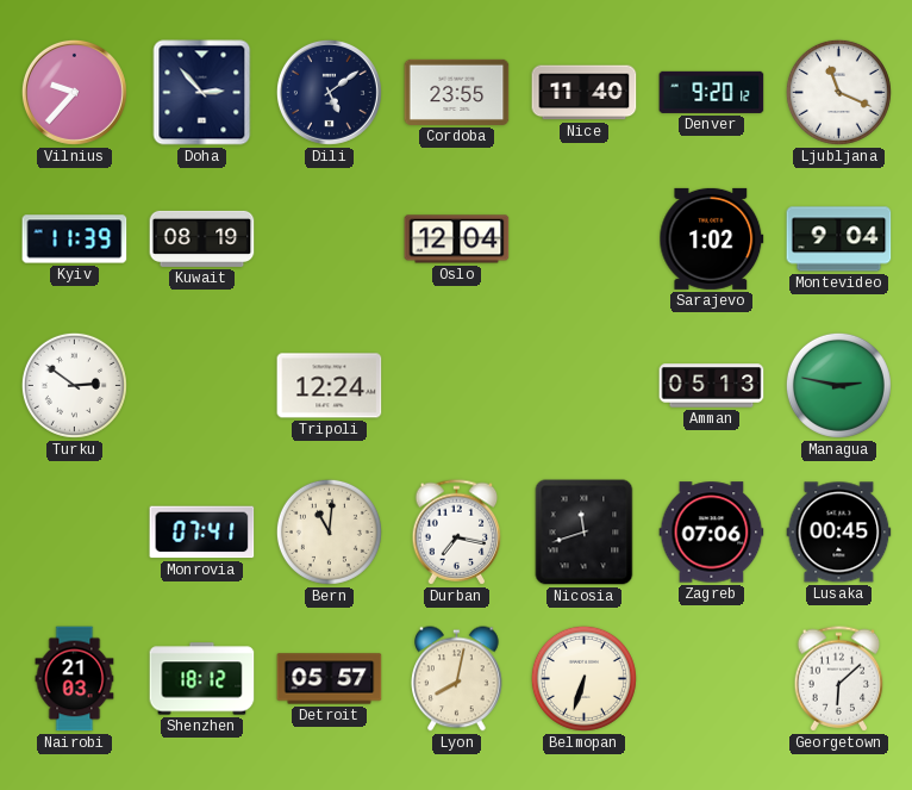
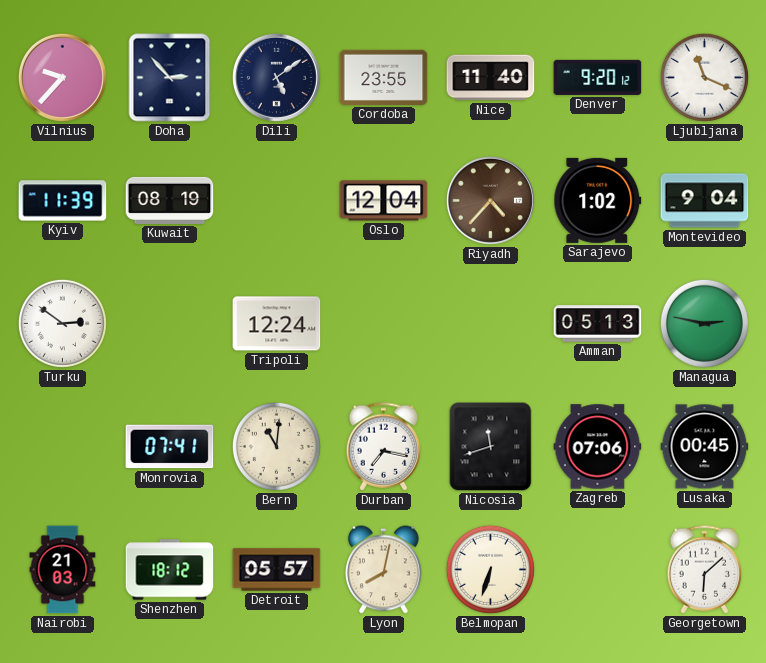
Riyadh: none -> 4:37
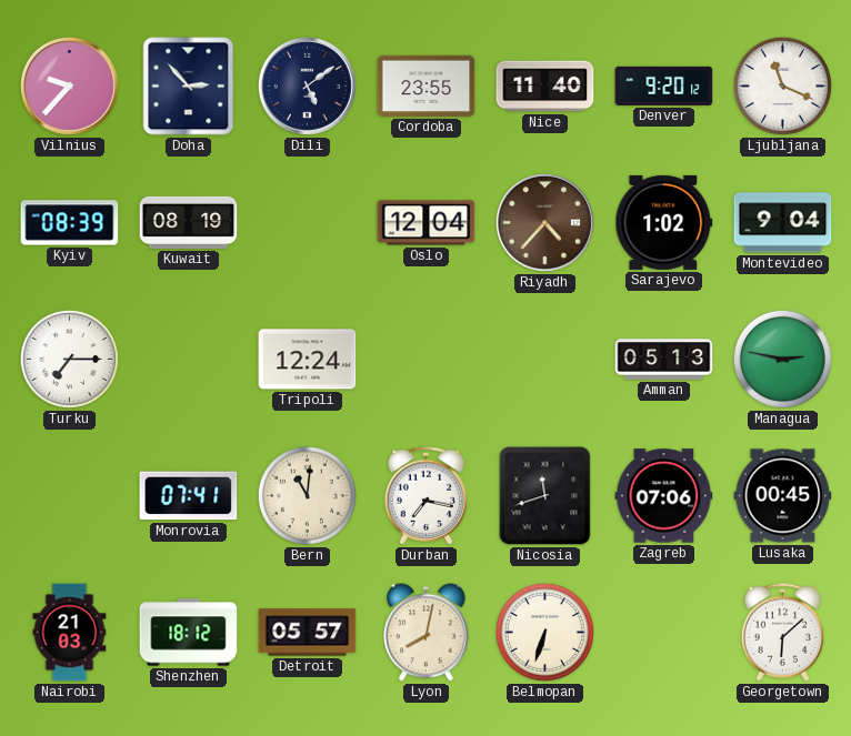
Kyiv: 11:39 -> 08:39
Turku: 2:51 -> 7:15
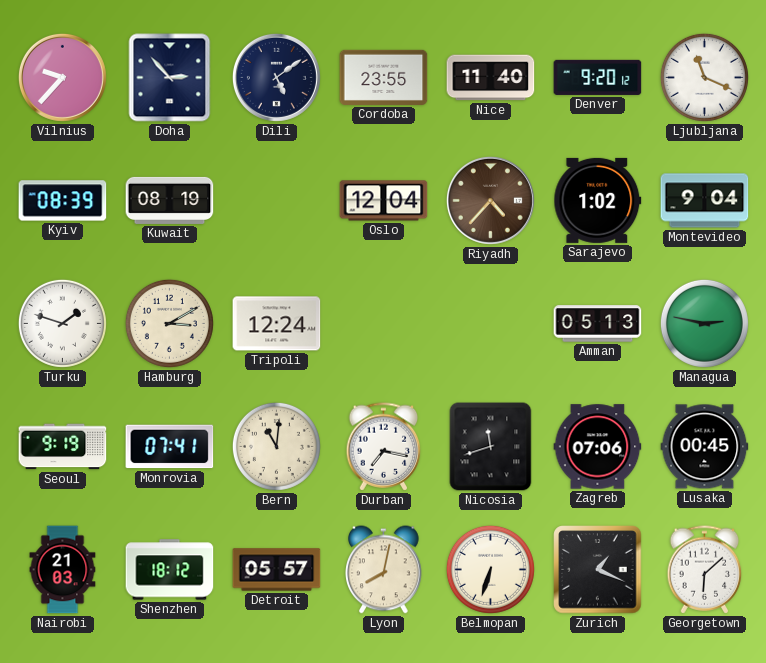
Turku: 7:15 -> 1:48
Hamburg: none -> 3:10
Seoul: none -> 9:19
Zurich: none -> 1:19
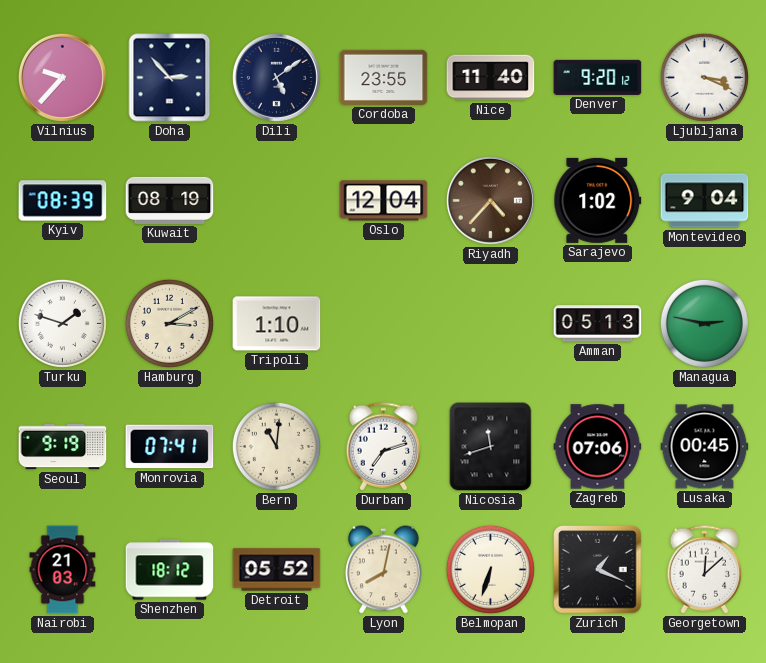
Ljubljana: 11:19 -> 3:19
Tripoli: 12:24 -> 1:10
Durban: 7:17 -> 7:12
Detroit: 05:57 -> 05:52
Georgetown: 6:08 -> 12:08
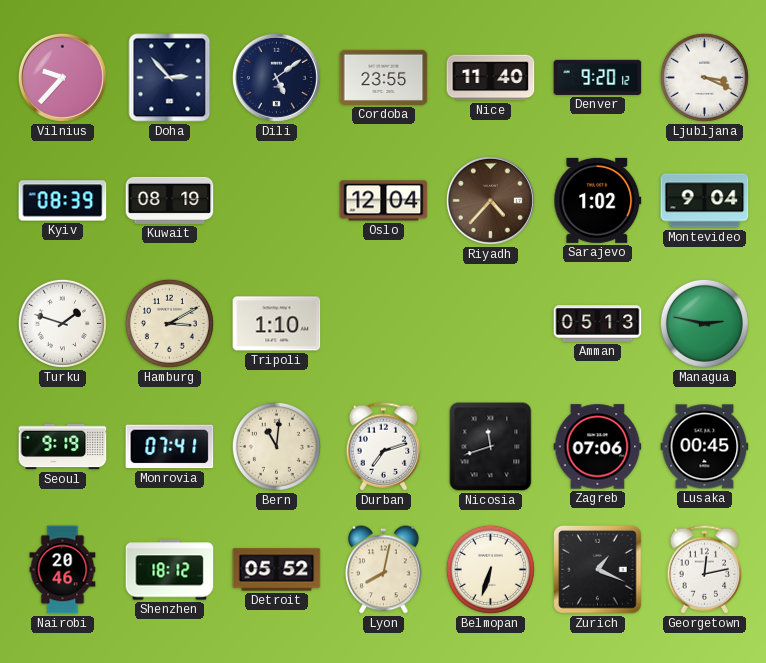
Nairobi: 21:03 -> 20:46
Georgetown: 12:08 -> 12:13
